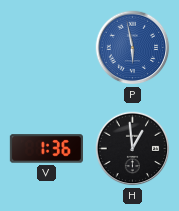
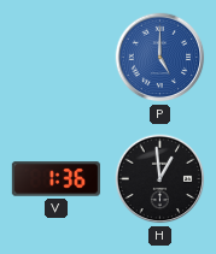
P: 5:58 -> 5:00
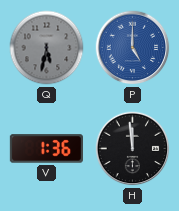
Q: none -> 5:32
H: 12:59 -> 11:59
